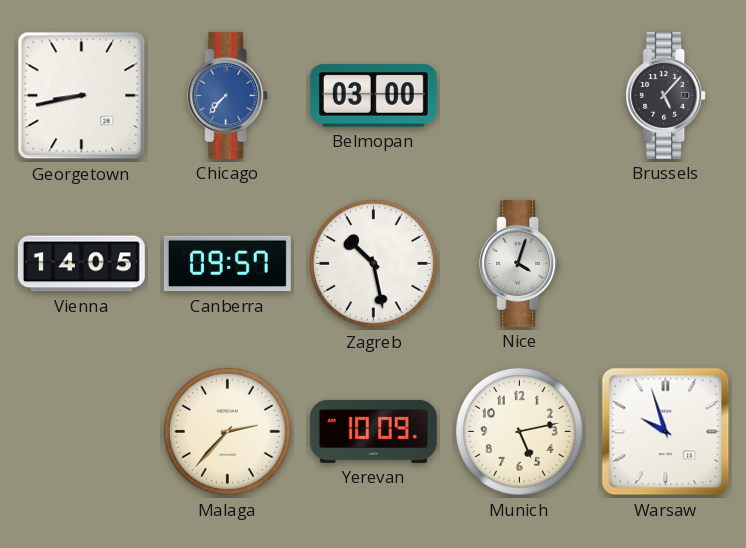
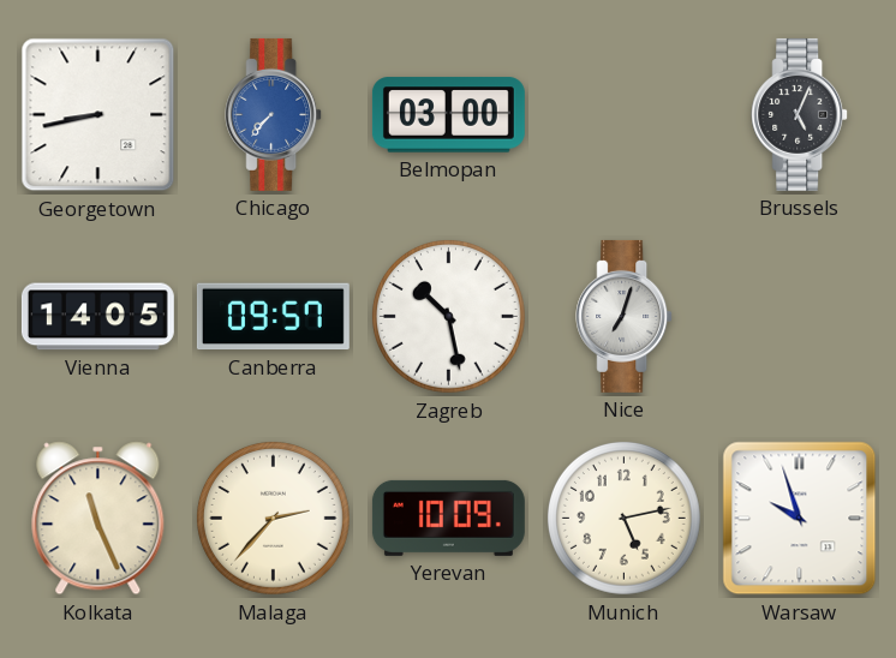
Brussels: 5:07 -> 5:04
Nice: 4:03 -> 7:03
Kolkata: none -> 11:26
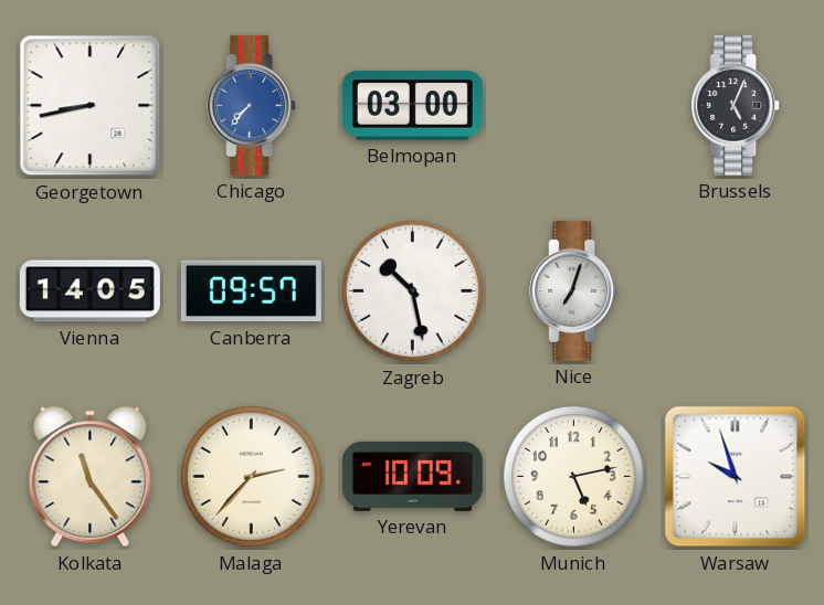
Kolkata: 11:26 -> 11:24
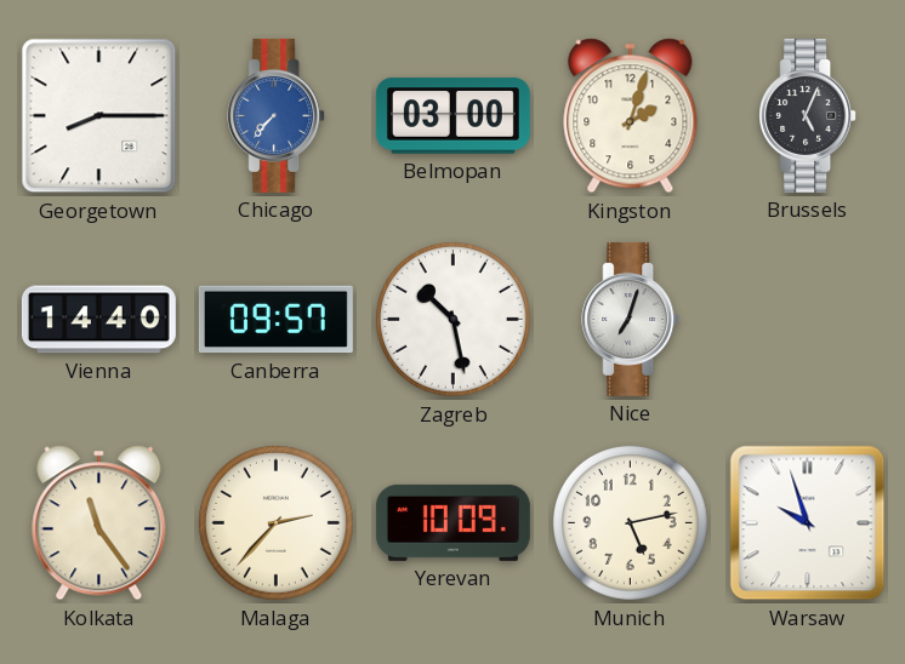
Georgetown: 8:43 -> 8:15
Kingston: none -> 2:03
Vienna: 14:05 -> 14:40
